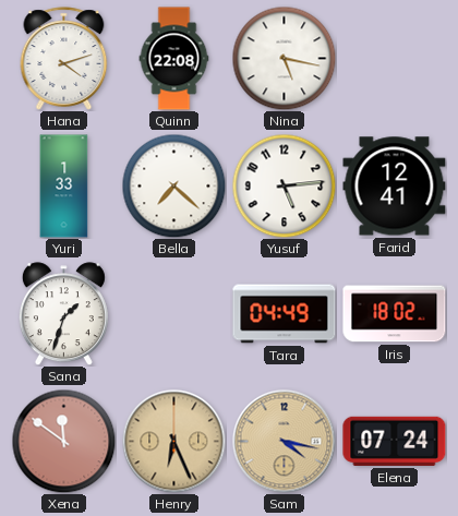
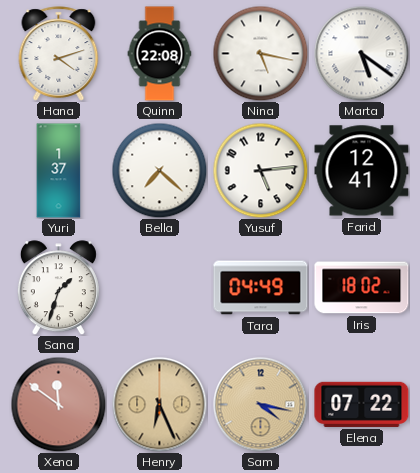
Marta: none -> 5:21
Yuri: 1:33 -> 1:37
Elena: 07:24 -> 07:22
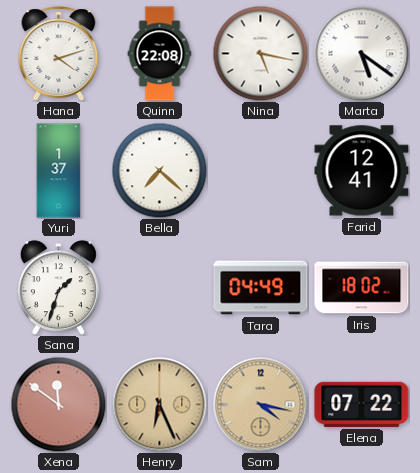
Yusuf: 5:14 -> none
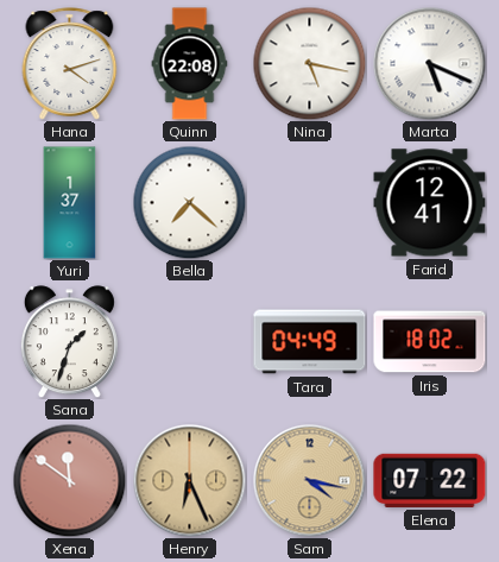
Marta: 5:21 -> 5:19
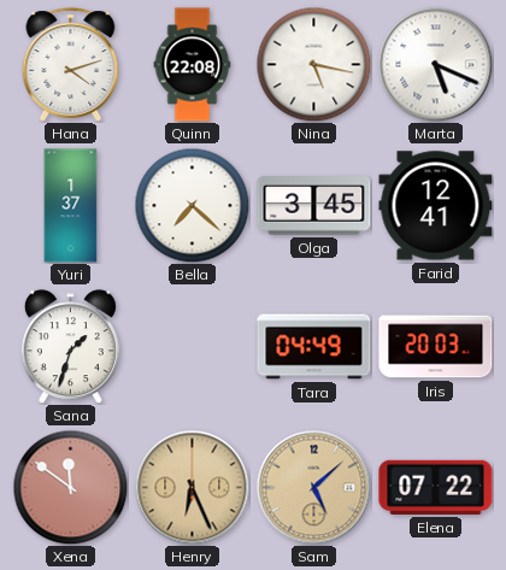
Olga: none -> 3:45
Iris: 18:02 -> 20:03
Sam: 4:17 -> 5:08
